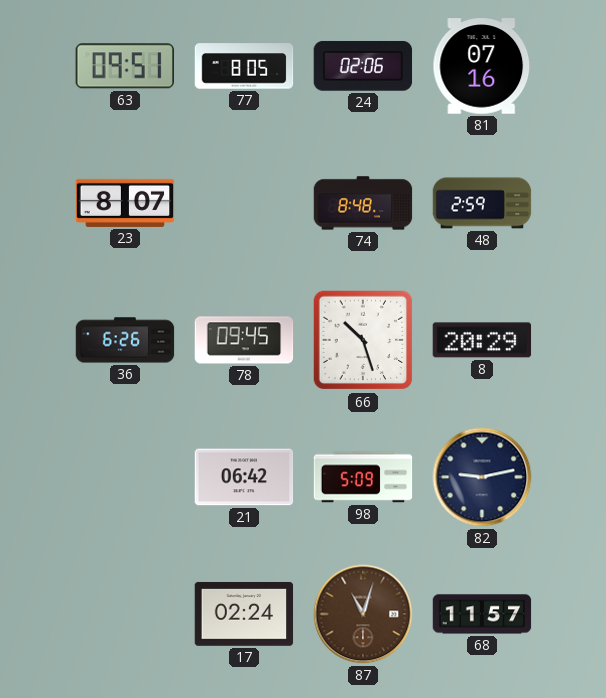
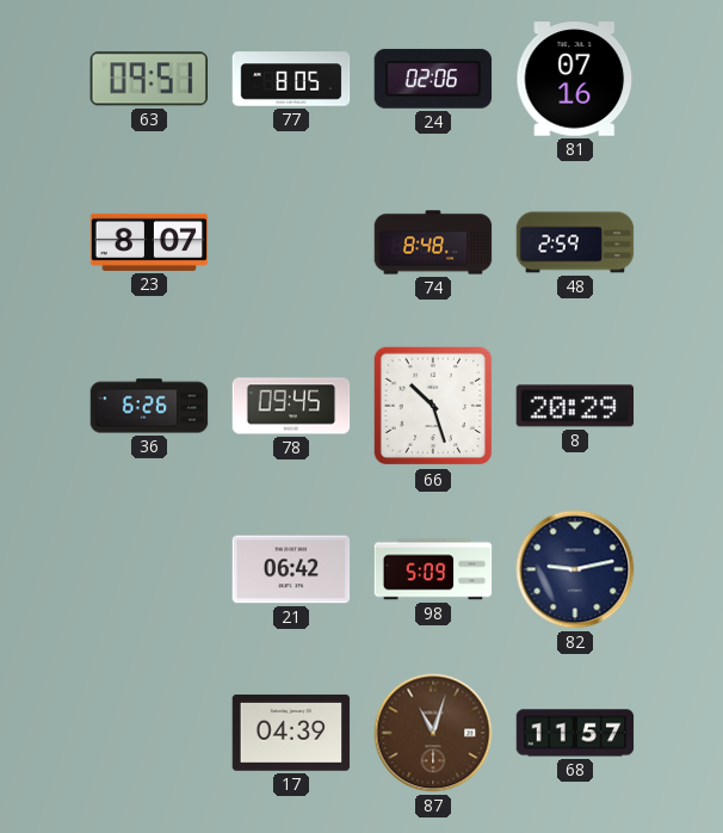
17: 02:24 -> 04:39
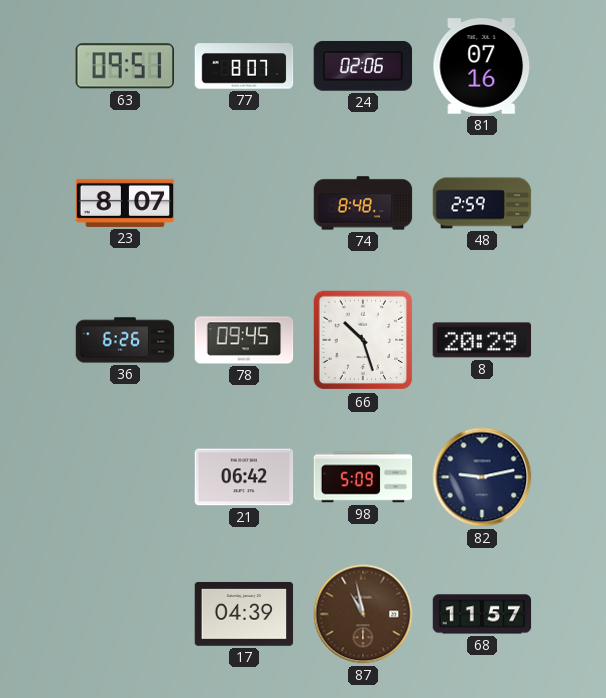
77: 8:05 -> 8:07
87: 11:03 -> 10:58
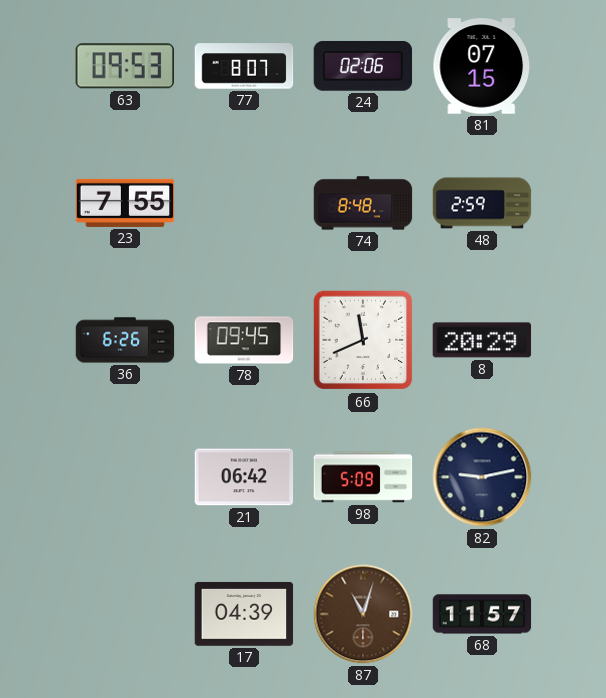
63: 09:51 -> 09:53
81: 07:16 -> 07:15
23: 8:07 -> 7:55
66: 10:27 -> 11:41
87: 10:58 -> 11:03
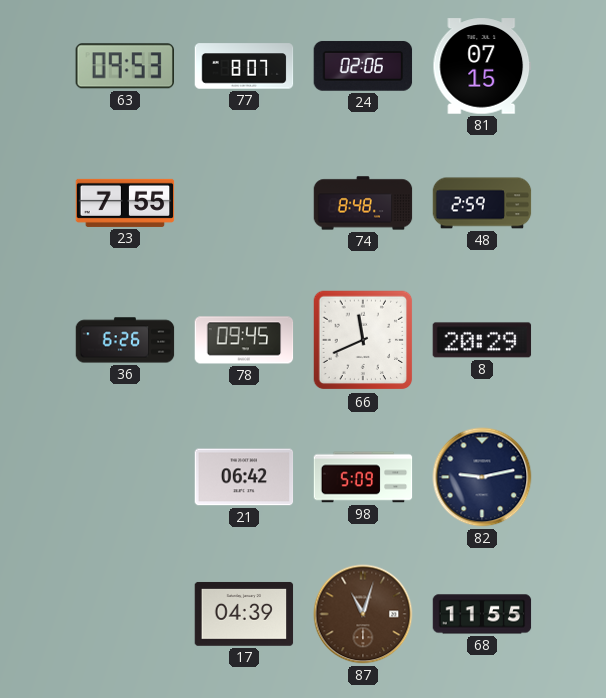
68: 11:57 -> 11:55
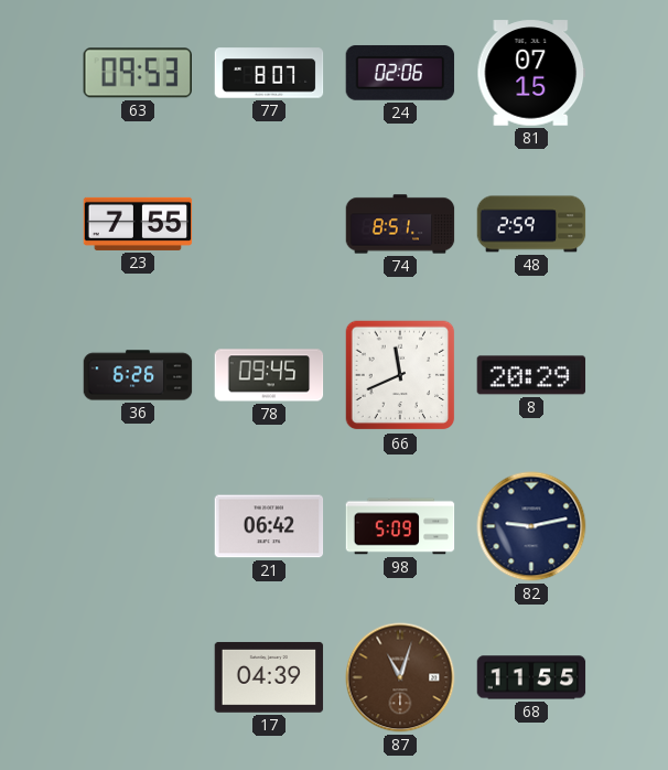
74: 8:48 -> 8:51
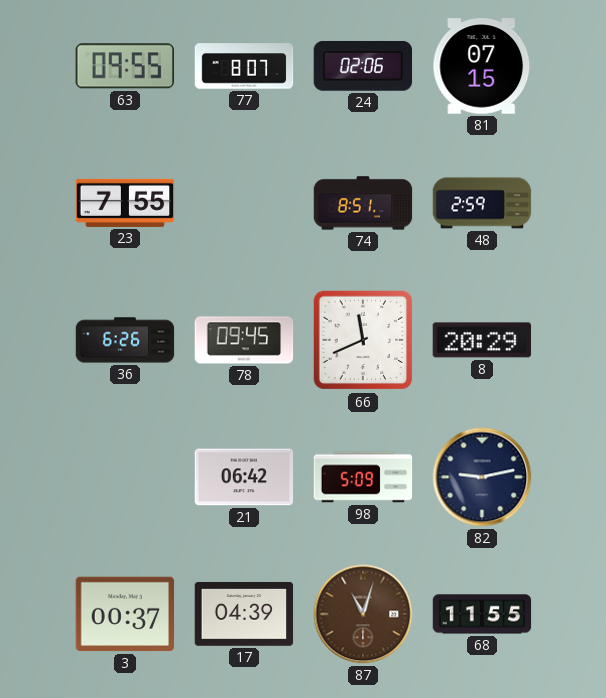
63: 09:53 -> 09:55
3: none -> 00:37
